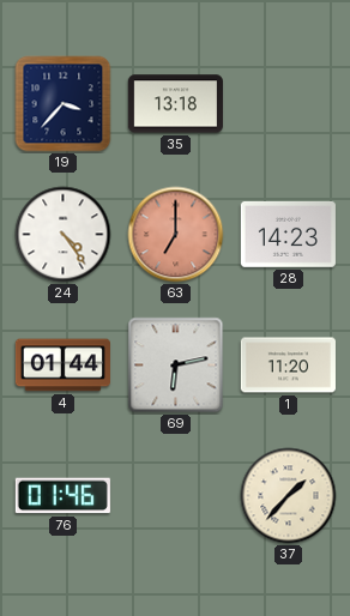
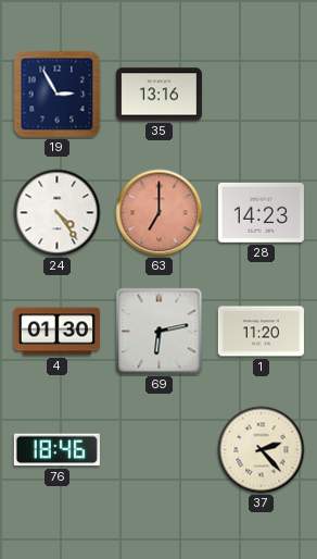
19: 3:37 -> 2:55
35: 13:18 -> 13:16
4: 01:44 -> 01:30
76: 01:46 -> 18:46
37: 1:37 -> 2:23
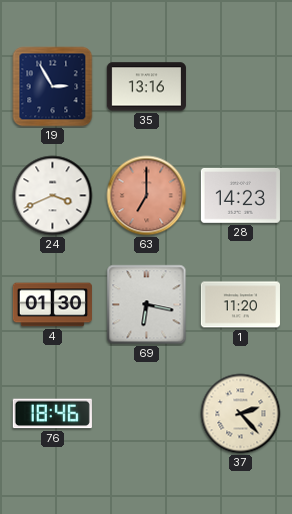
24: 4:24 -> 3:41
69: 6:13 -> 6:17
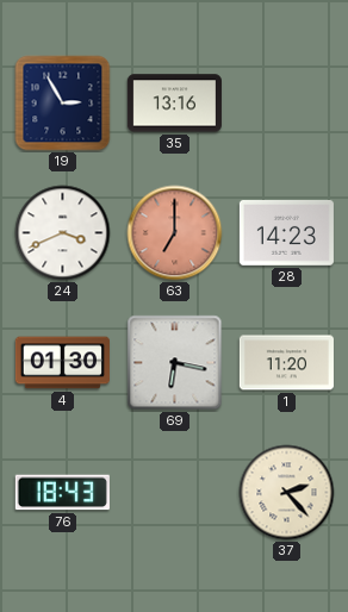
76: 18:46 -> 18:43
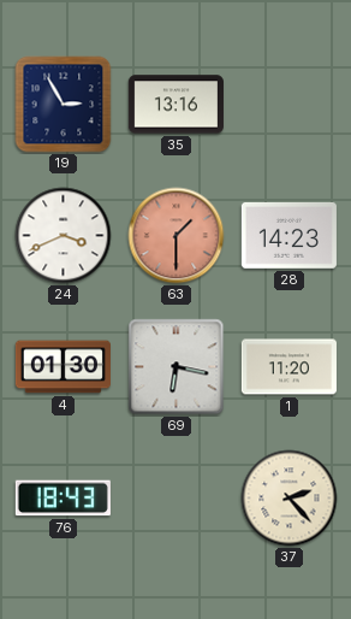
63: 7:00 -> 1:30
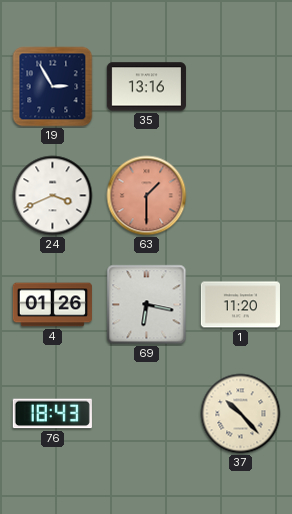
28: 14:23 -> none
4: 01:30 -> 01:26
37: 2:23 -> 10:23
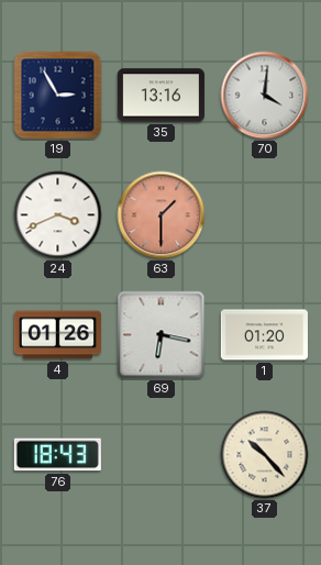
70: none -> 4:01
1: 11:20 -> 01:20
